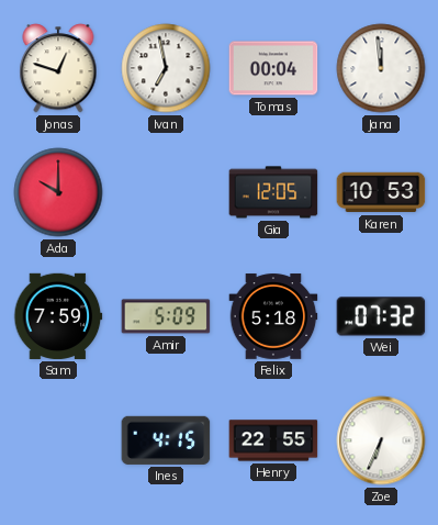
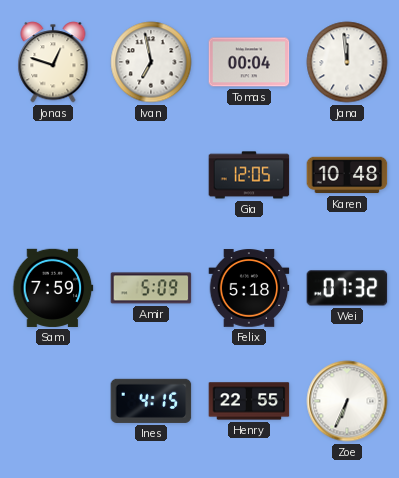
Ada: 10:00 -> none
Karen: 10:53 -> 10:48
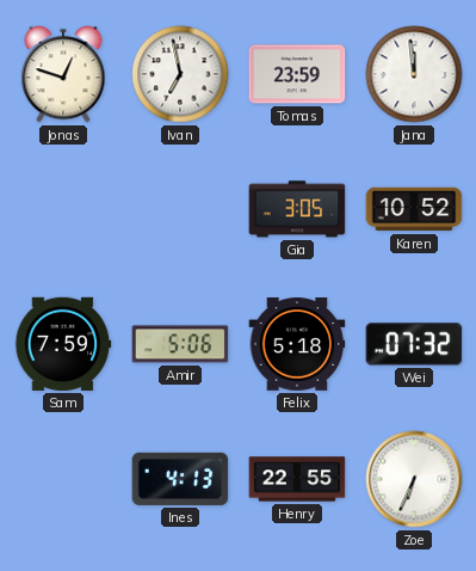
Tomas: 00:04 -> 23:59
Gia: 12:05 -> 3:05
Karen: 10:48 -> 10:52
Amir: 5:09 -> 5:06
Ines: 4:15 -> 4:13
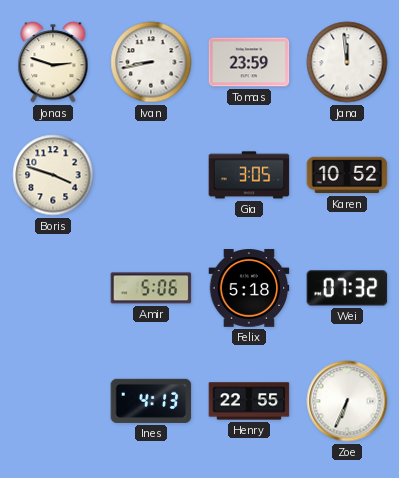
Jonas: 12:48 -> 2:48
Ivan: 6:58 -> 8:43
Boris: none -> 3:48
Sam: 7:59 -> none
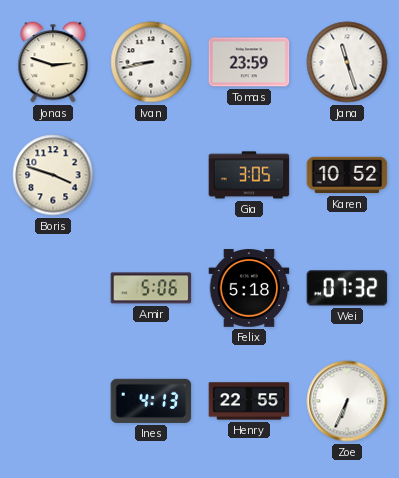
Jana: 11:59 -> 11:27
